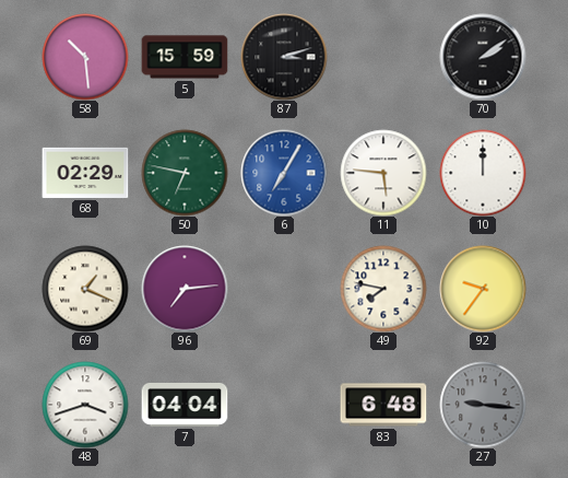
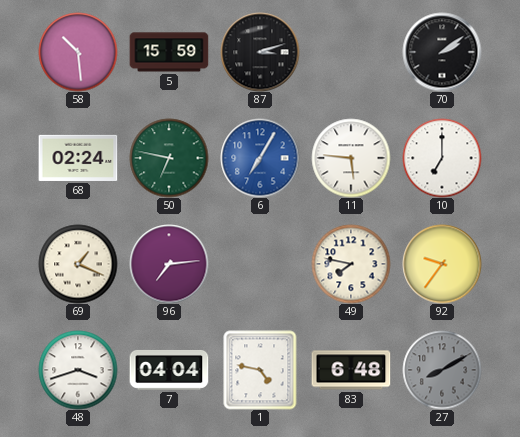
68: 02:29 -> 02:24
10: 12:00 -> 7:00
1: none -> 4:47
27: 9:16 -> 8:10
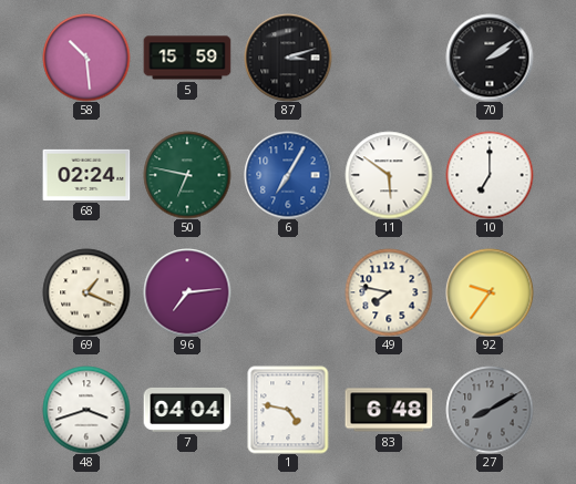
11: 5:46 -> 5:51
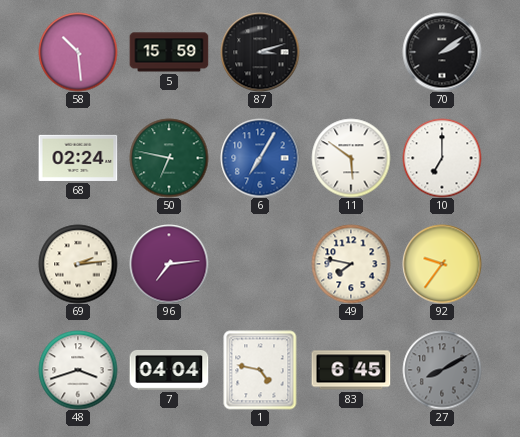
69: 1:19 -> 2:14
83: 6:48 -> 6:45
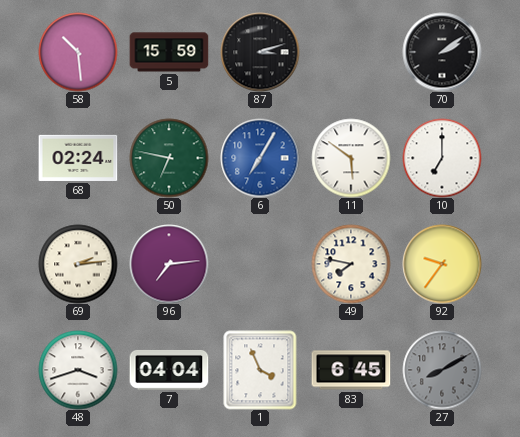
1: 4:47 -> 3:56
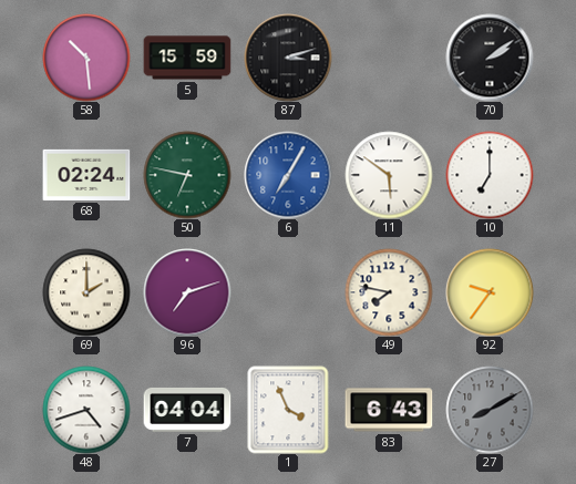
69: 2:14 -> 2:00
96: 7:14 -> 7:12
48: 3:42 -> 4:42
83: 6:45 -> 6:43
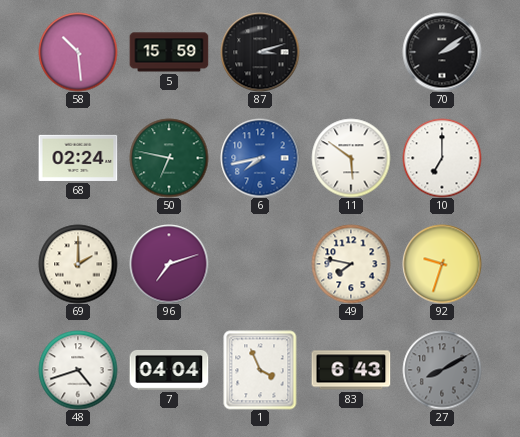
6: 7:05 -> 7:43
92: 9:36 -> 9:33
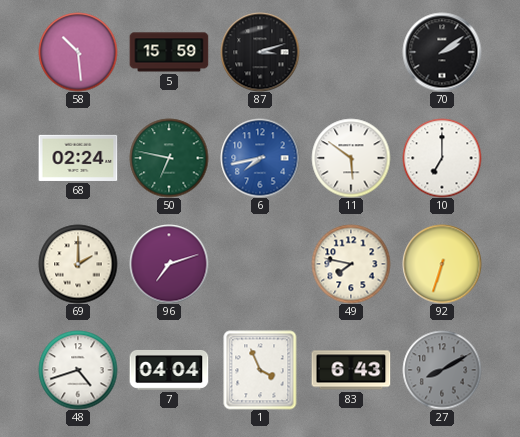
92: 9:33 -> 6:33
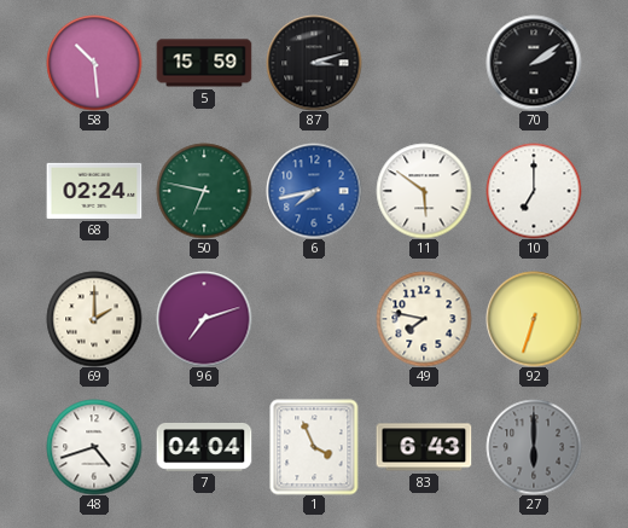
27: 8:10 -> 6:00
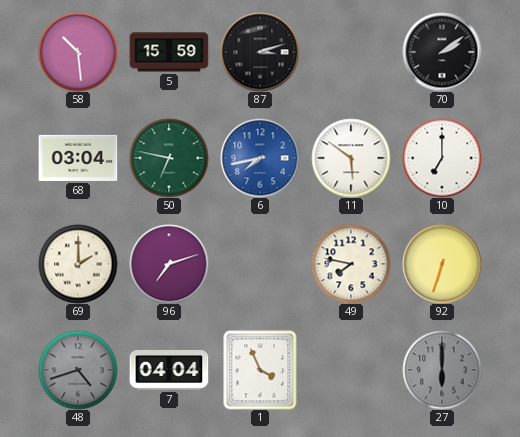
68: 02:24 -> 03:04
48 dial: white -> grey
83: 6:43 -> none
